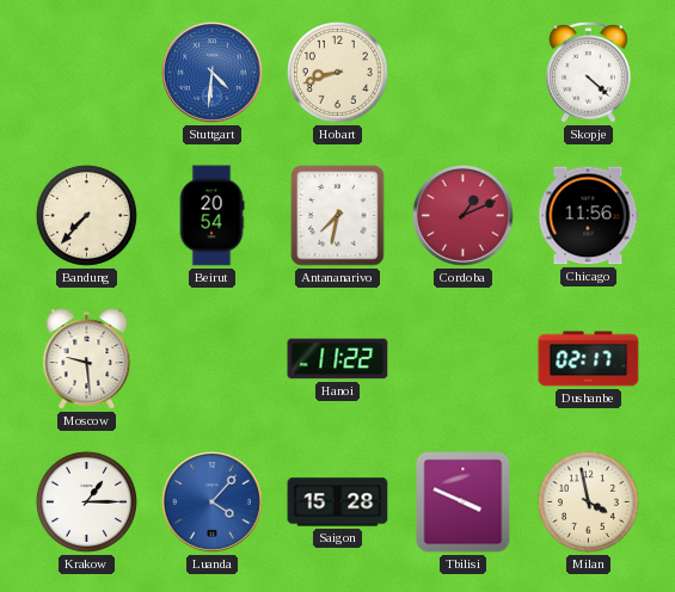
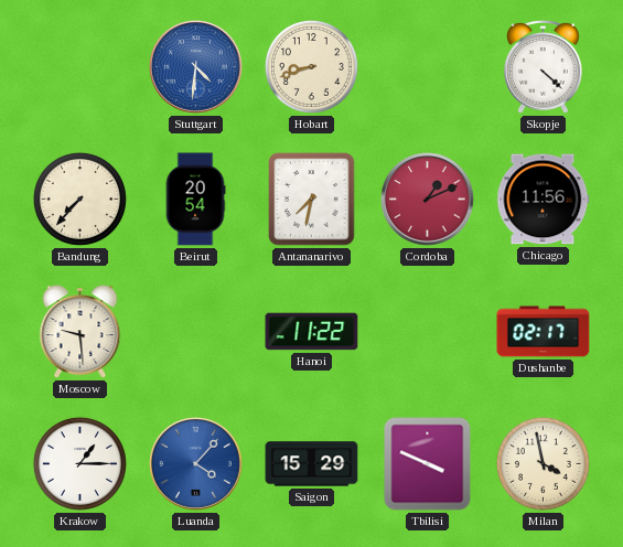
Saigon: 15:28 -> 15:29
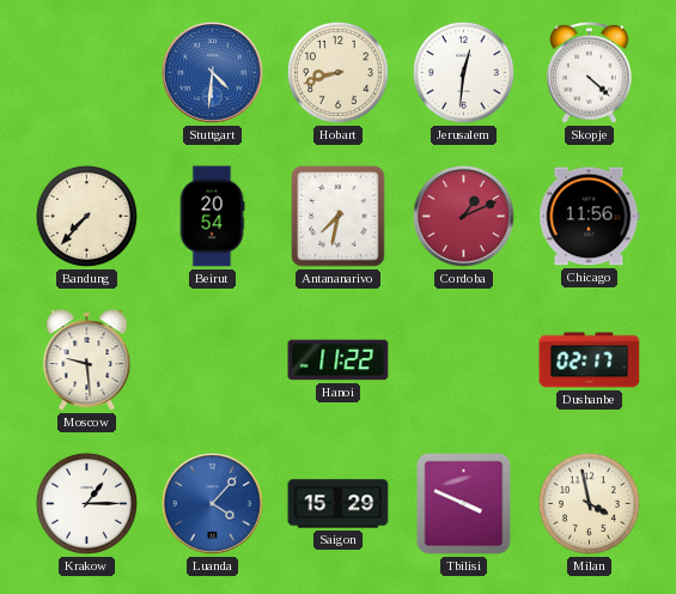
Jerusalem: none -> 12:31
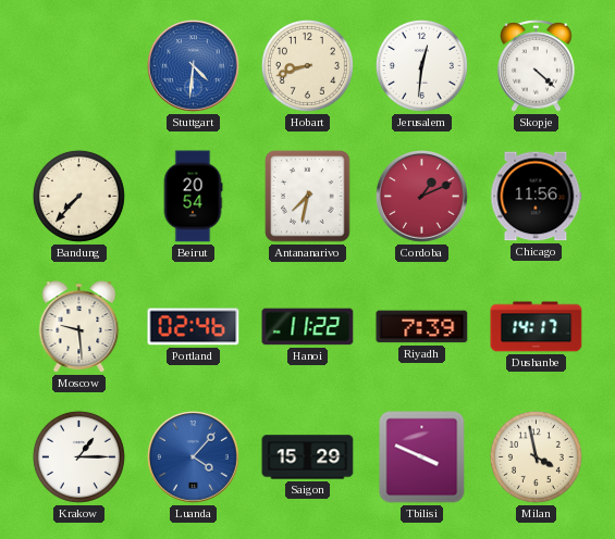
Portland: none -> 02:46
Riyadh: none -> 7:39
Dushanbe: 02:17 -> 14:17
